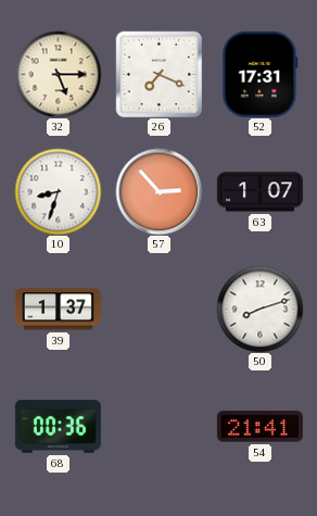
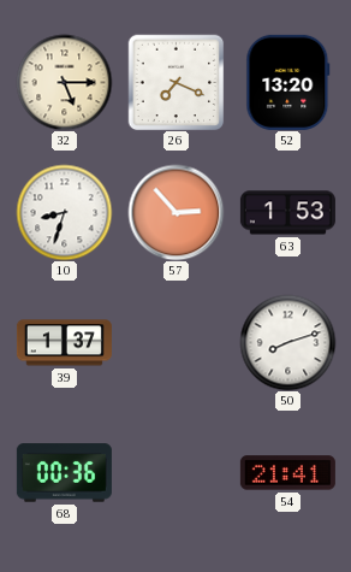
52: 17:31 -> 13:20
63: 1:07 -> 1:53
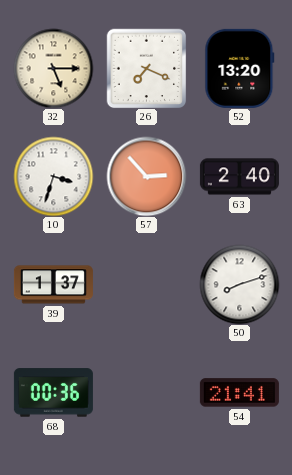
10: 8:33 -> 3:33
63: 1:53 -> 2:40
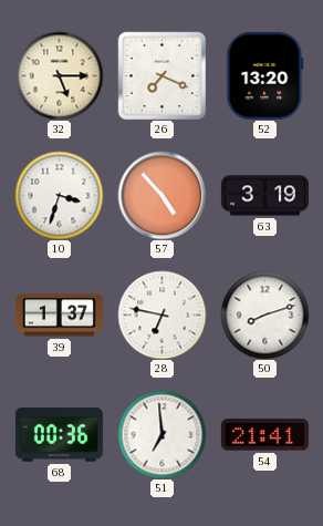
57: 2:53 -> 4:53
63: 2:40 -> 3:19
28: none -> 6:47
51: none -> 6:59
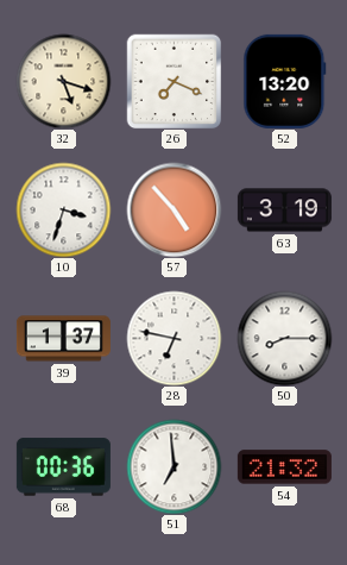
32: 5:15 -> 5:18
50: 8:12 -> 8:15
54: 21:41 -> 21:32
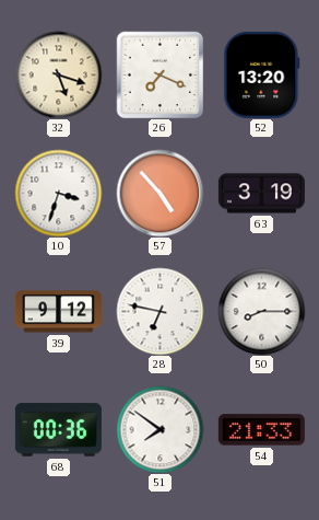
39: 1:37 -> 9:12
51: 6:59 -> 7:51
54: 21:32 -> 21:33
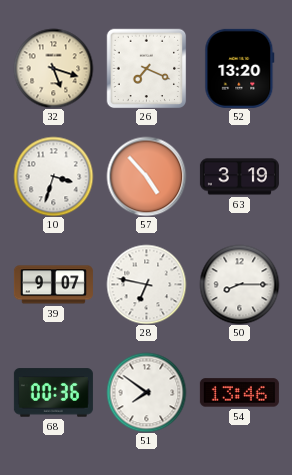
39: 9:12 -> 9:07
54: 21:33 -> 13:46
